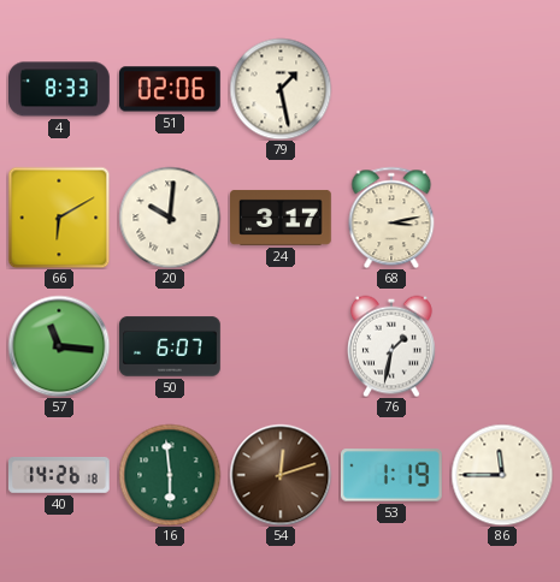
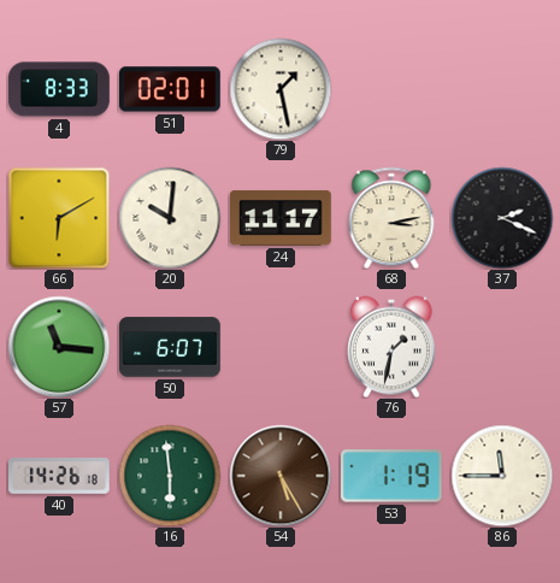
51: 02:06 -> 02:01
24: 3:17 -> 11:17
37: none -> 2:19
54: 12:12 -> 5:25
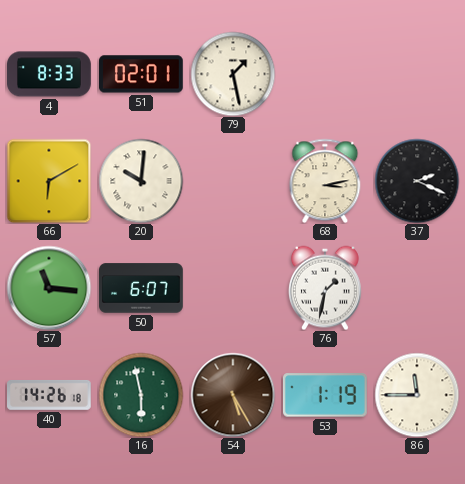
24: 11:17 -> none
16: 5:59 -> 5:58
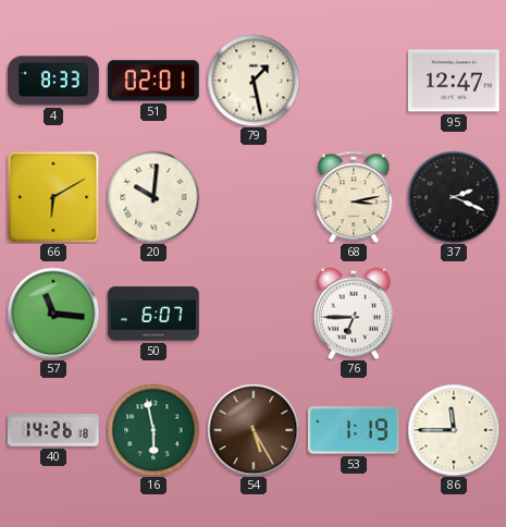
95: none -> 12:47
76: 1:32 -> 6:45
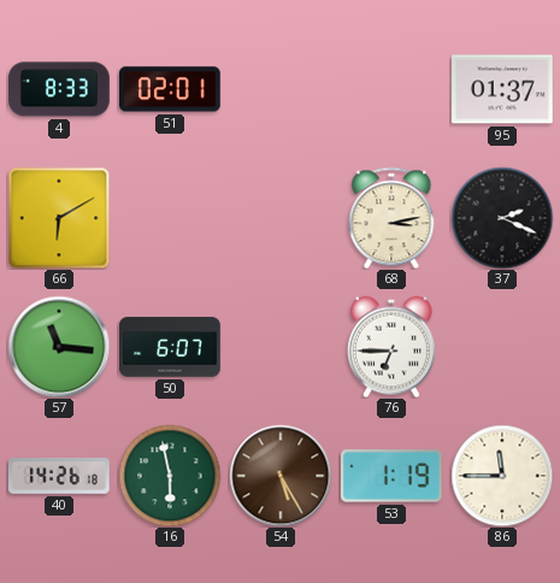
79: 1:28 -> none
95: 12:47 -> 01:37
20: 10:01 -> none
